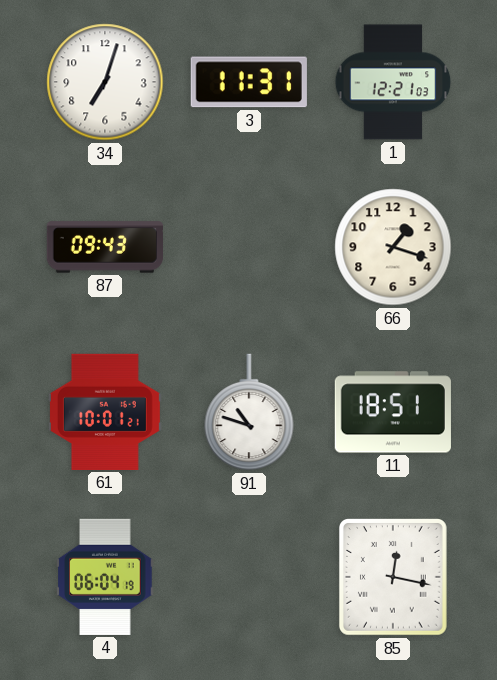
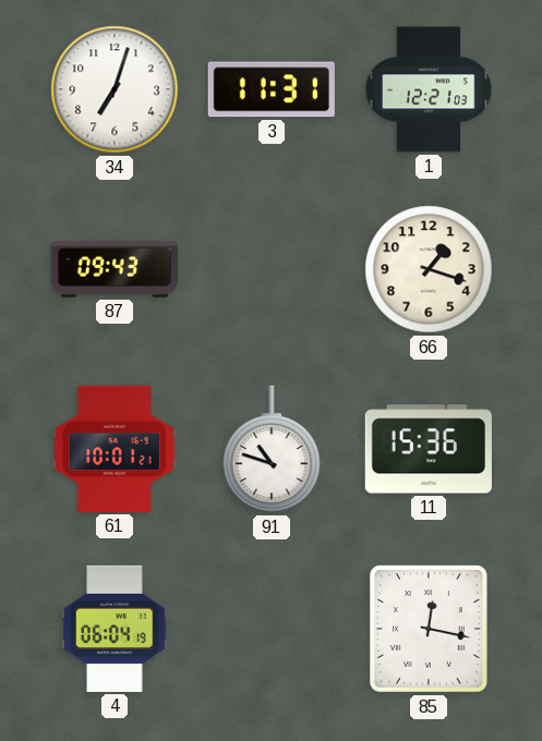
11: 18:51 -> 15:36
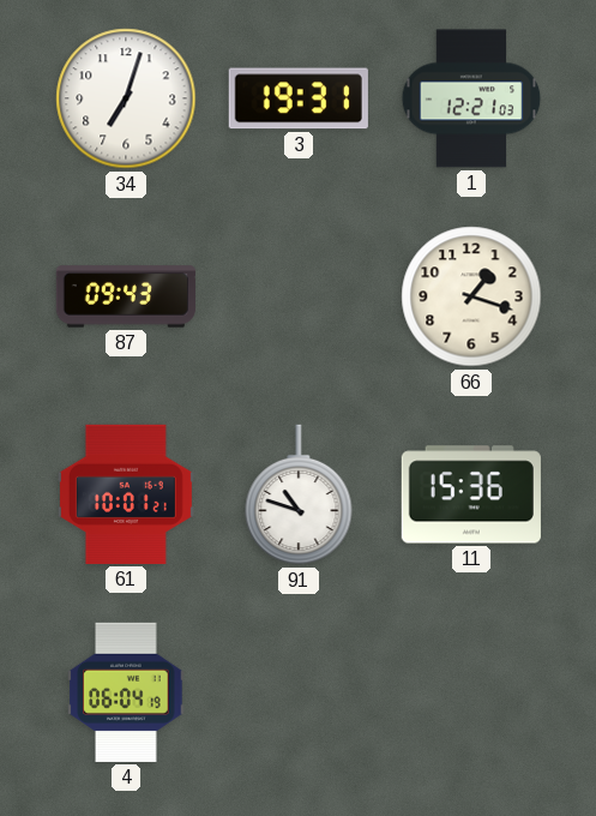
3: 11:31 -> 19:31
85: 12:17 -> none
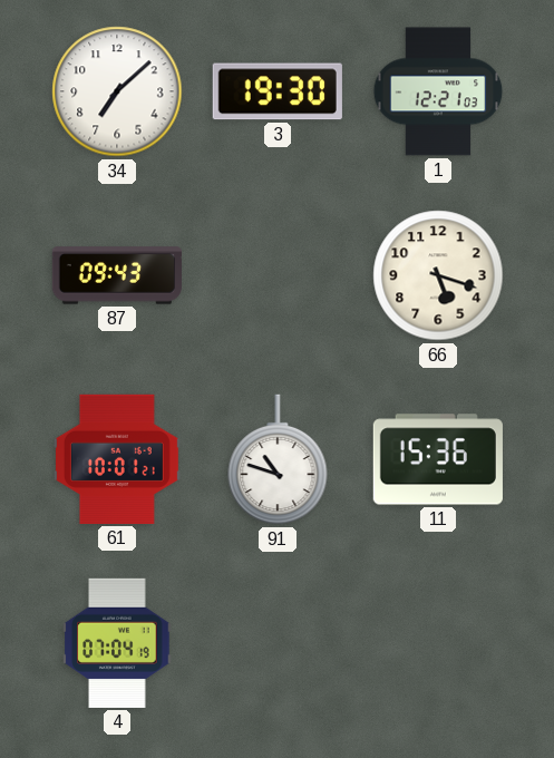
34: 7:03 -> 7:08
3: 19:31 -> 19:30
66: 1:18 -> 5:18
4: 06:04 -> 07:04
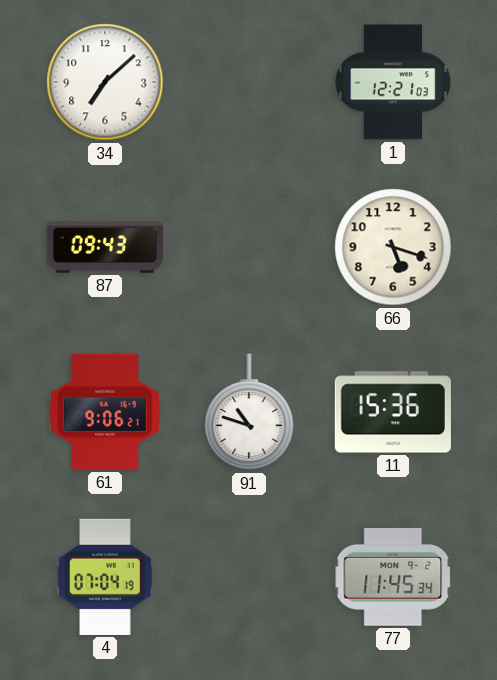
3: 19:30 -> none
61: 10:01 -> 9:06
77: none -> 11:45
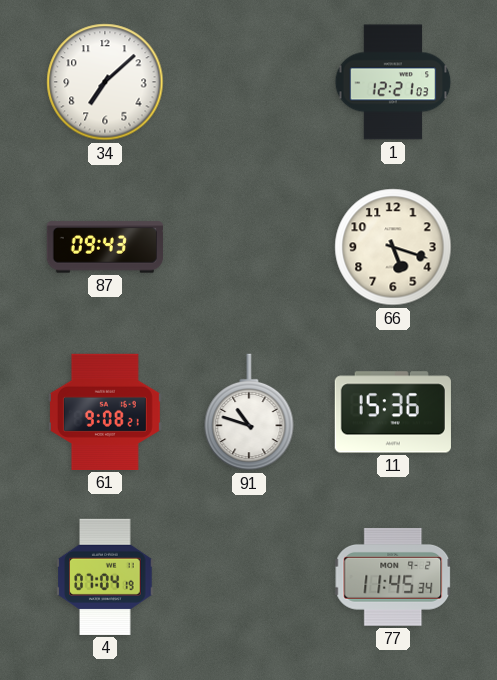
61: 9:06 -> 9:08
